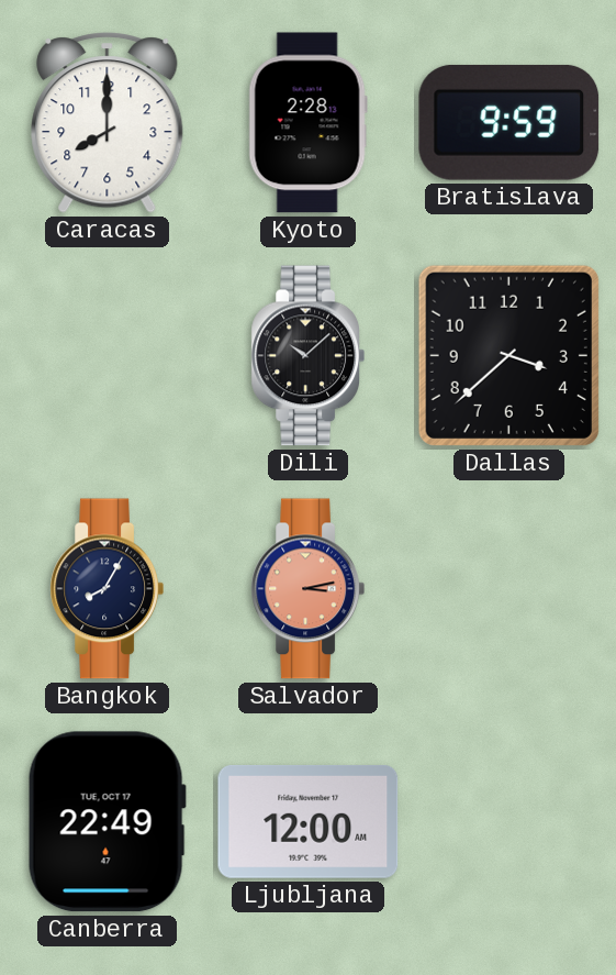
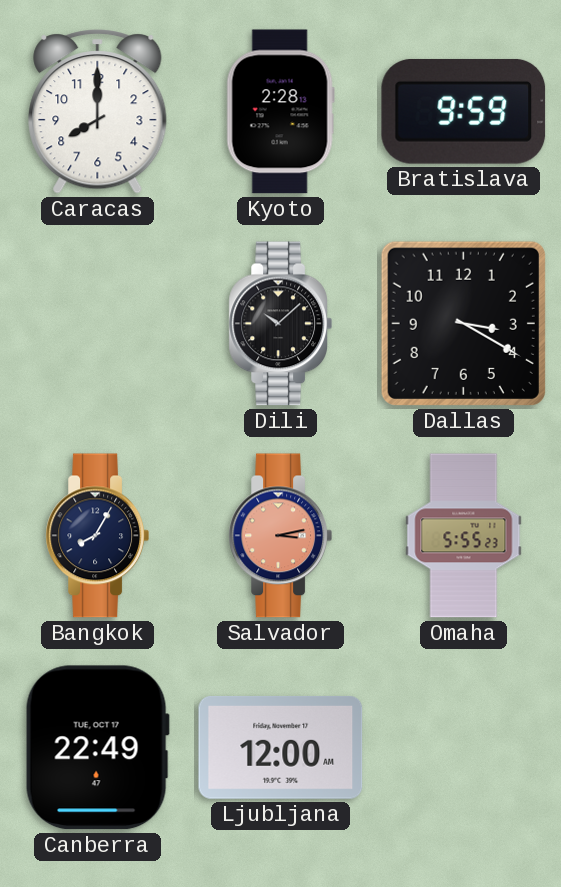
Dallas: 3:38 -> 3:20
Omaha: none -> 5:55
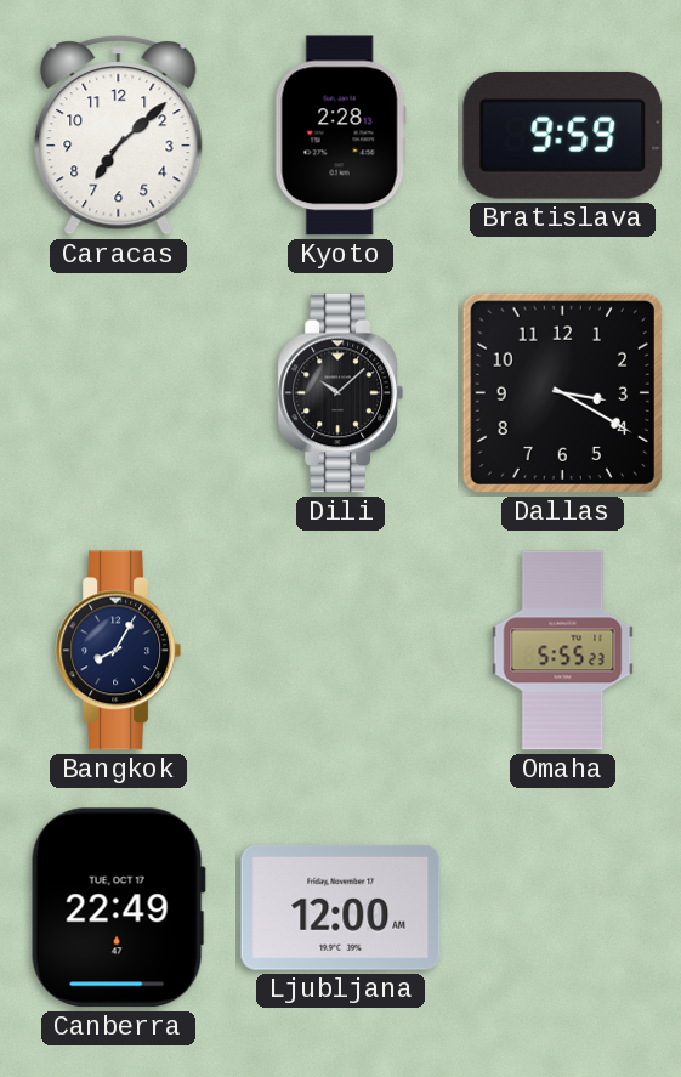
Caracas: 8:00 -> 7:08
Salvador: 3:13 -> none
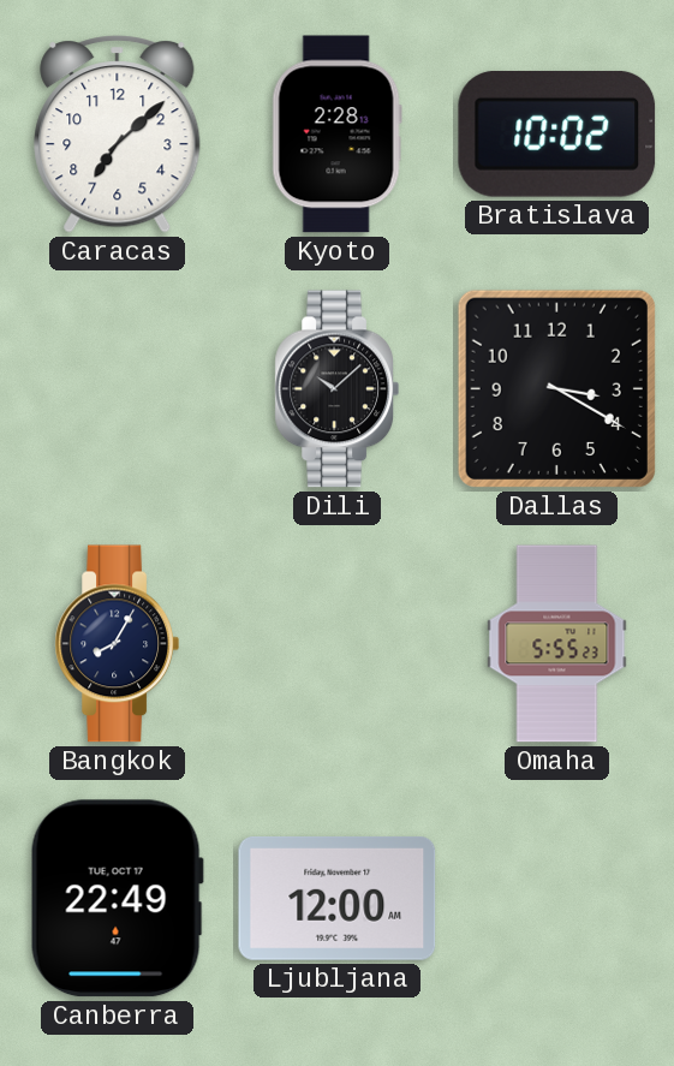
Bratislava: 9:59 -> 10:02
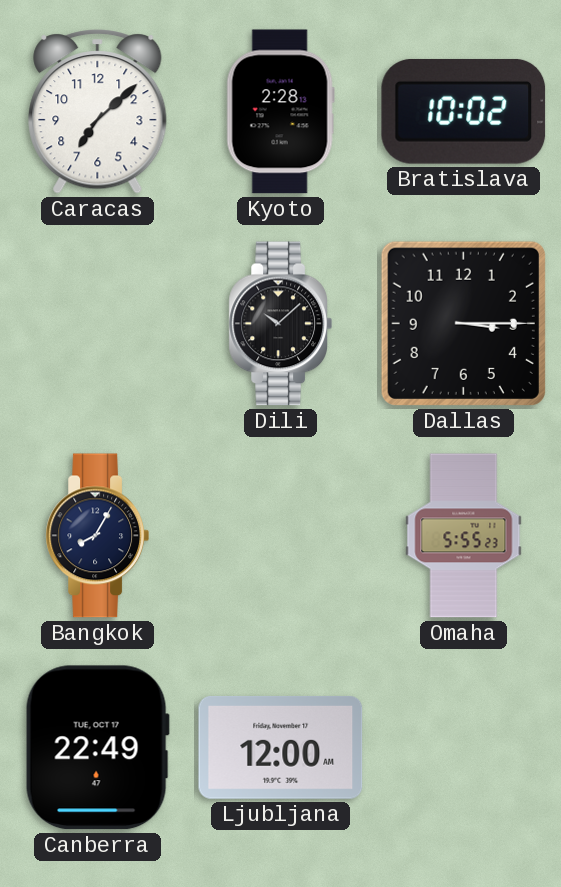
Dallas: 3:20 -> 3:15
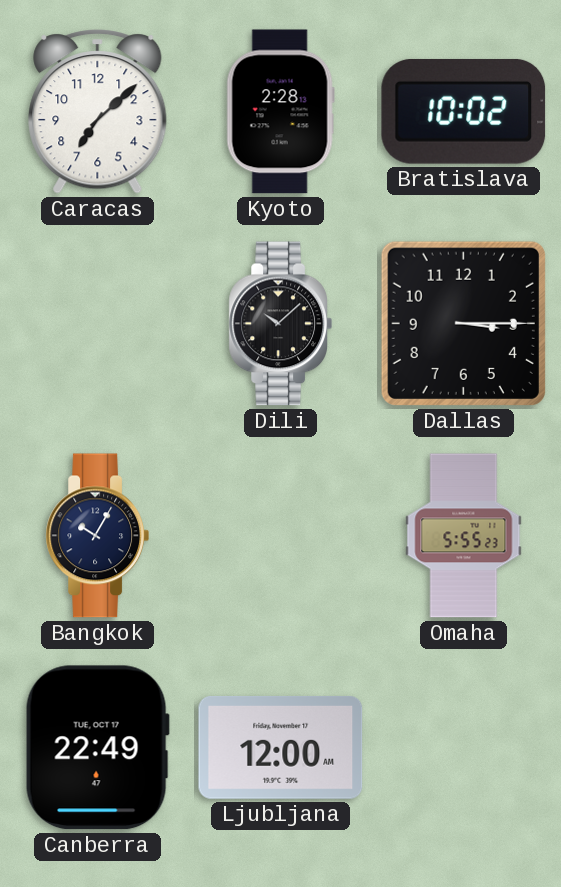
Bangkok: 8:05 -> 10:05
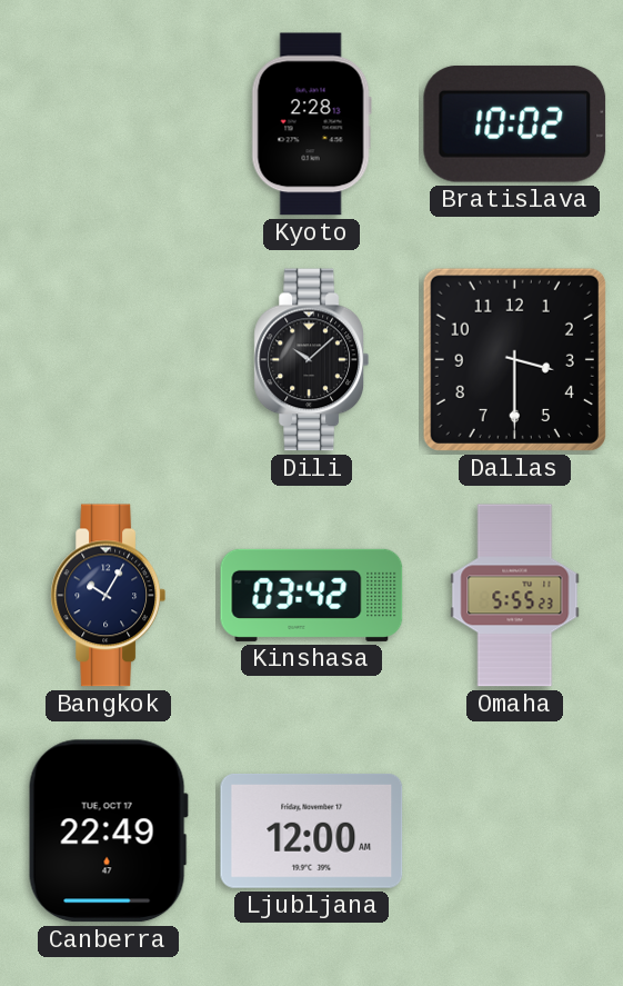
Caracas: 7:08 -> none
Dallas: 3:15 -> 3:30
Kinshasa: none -> 03:42
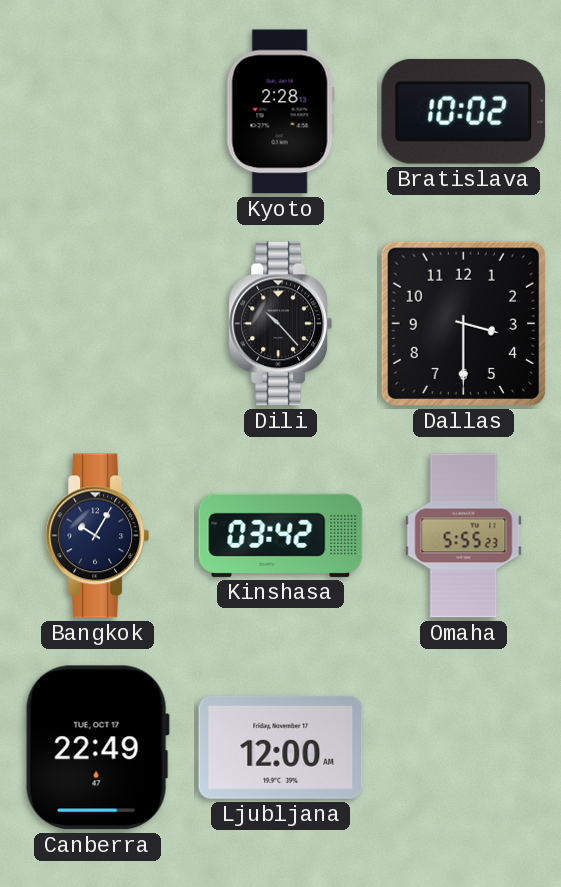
Dili: 10:08 -> 10:23
